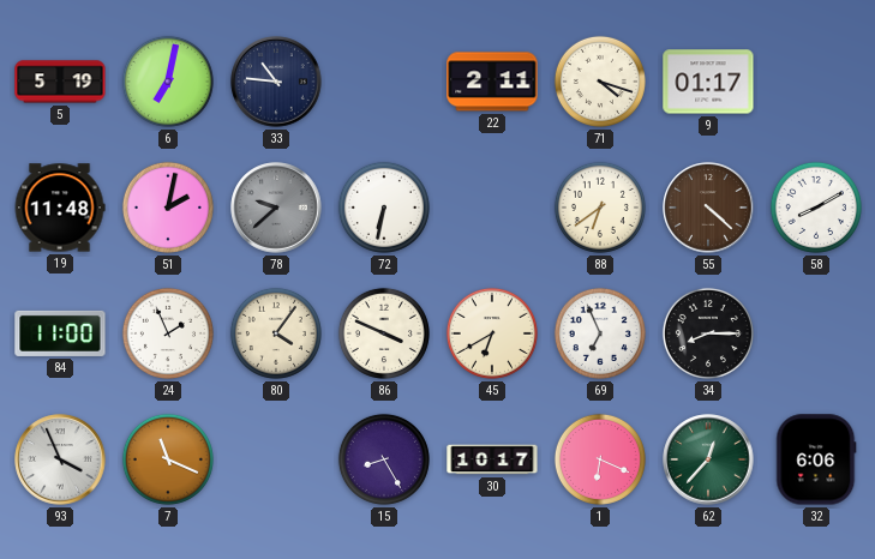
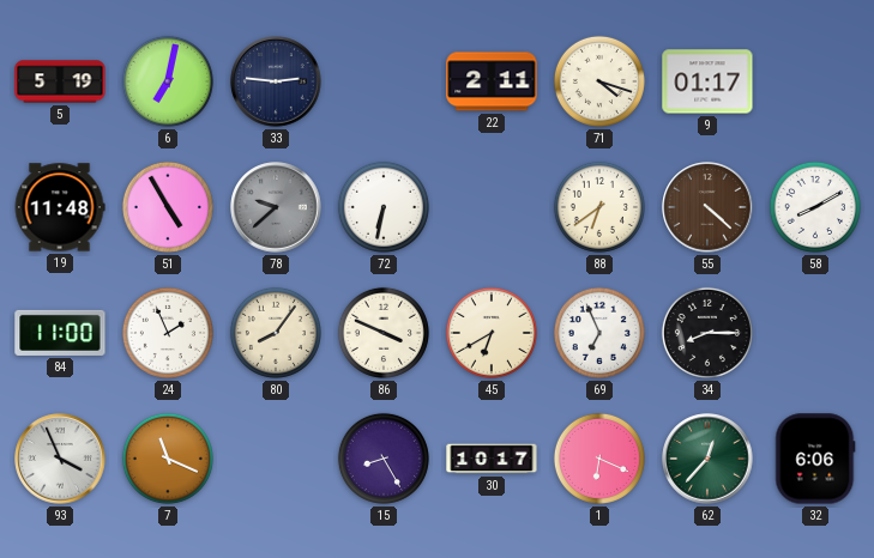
33: 10:46 -> 2:46
51: 2:02 -> 4:55
80: 4:06 -> 8:06
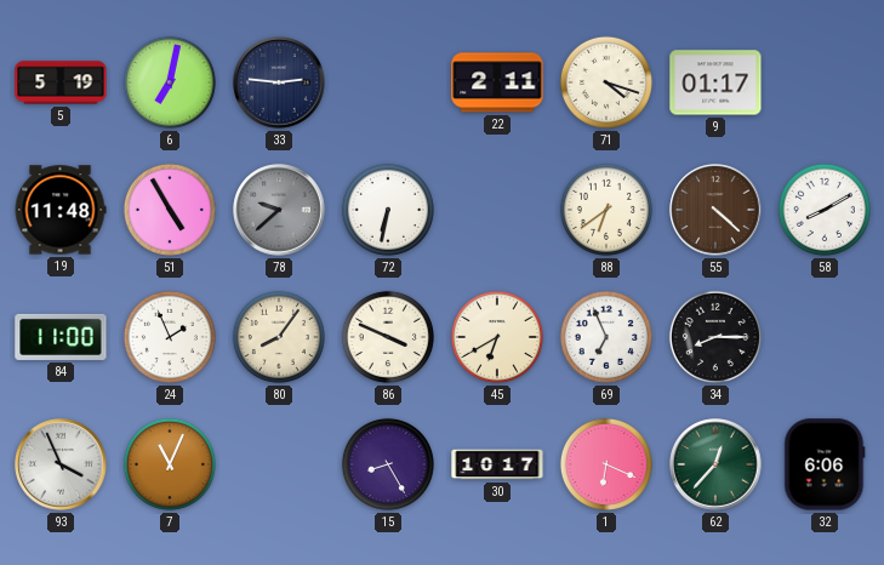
7: 11:19 -> 11:04
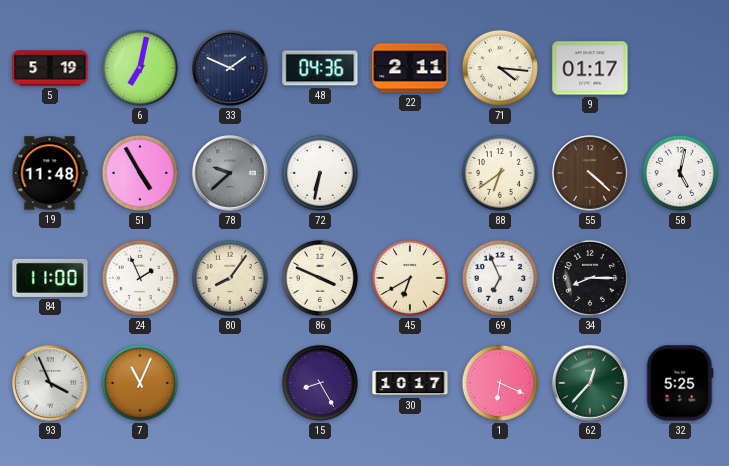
33: 2:46 -> 1:49
48: none -> 04:36
71: 4:18 -> 4:16
58: 8:10 -> 5:02
32: 6:06 -> 5:25
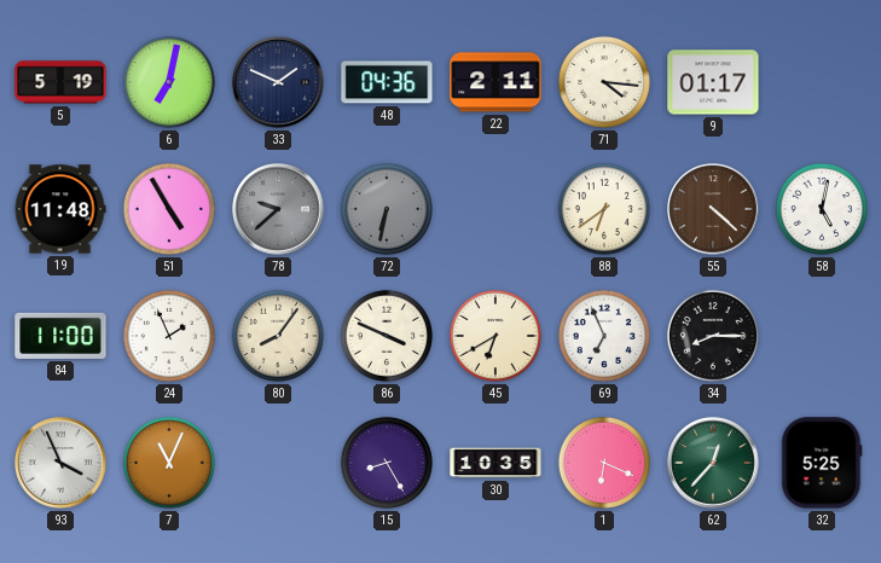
72 dial: white -> grey
30: 10:17 -> 10:35
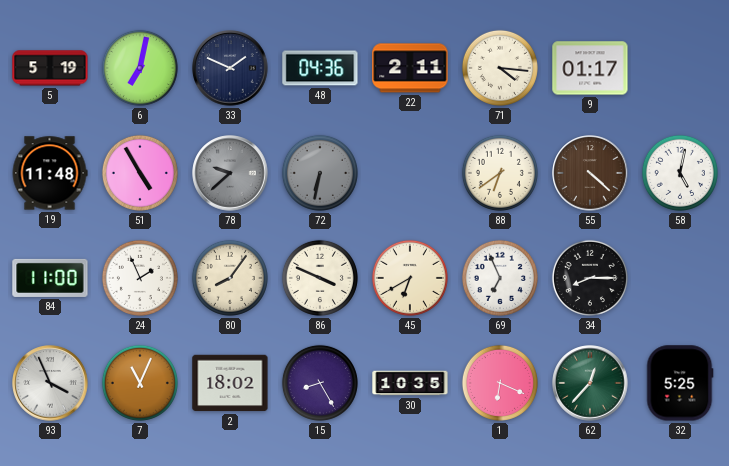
2: none -> 18:02
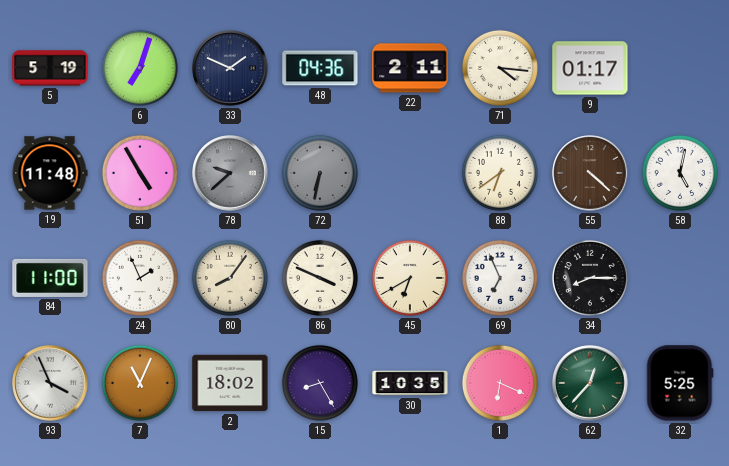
6: 7:02 -> 7:03
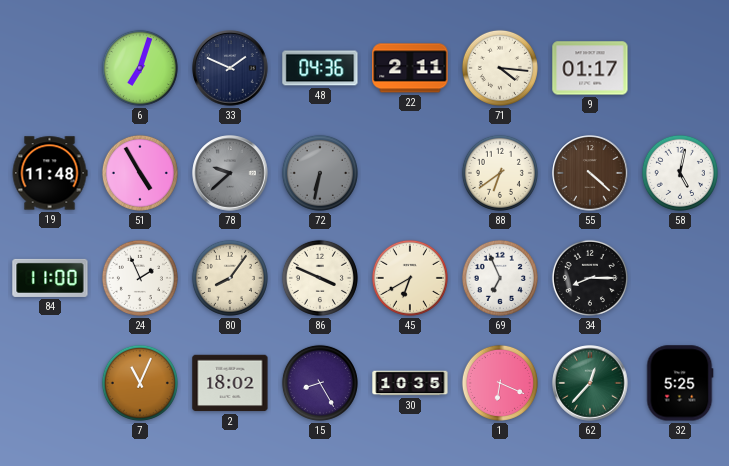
5: 5:19 -> none
93: 3:56 -> none
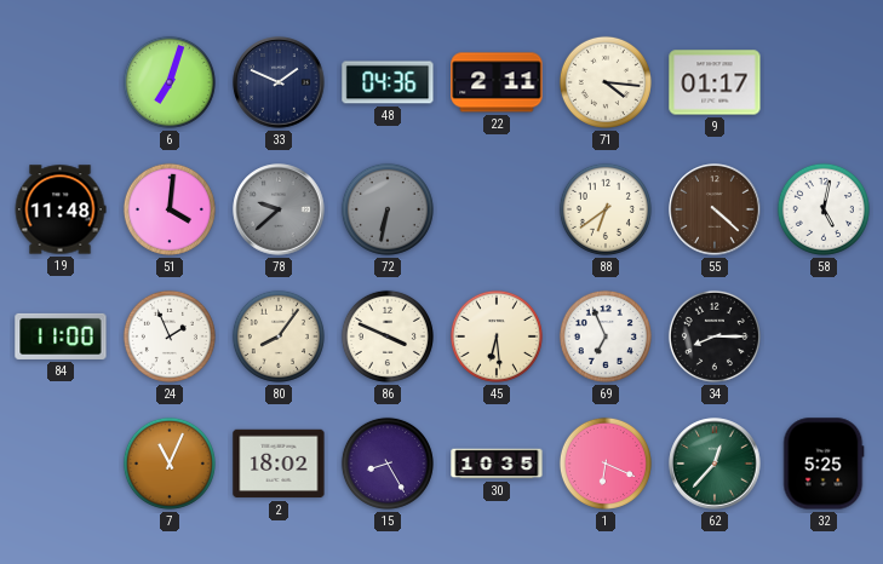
51: 4:55 -> 4:01
45: 6:40 -> 6:29
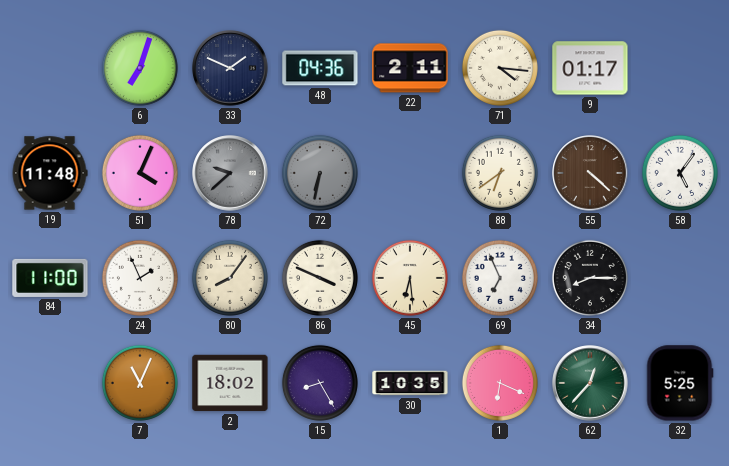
51: 4:01 -> 4:04
58: 5:02 -> 5:06
